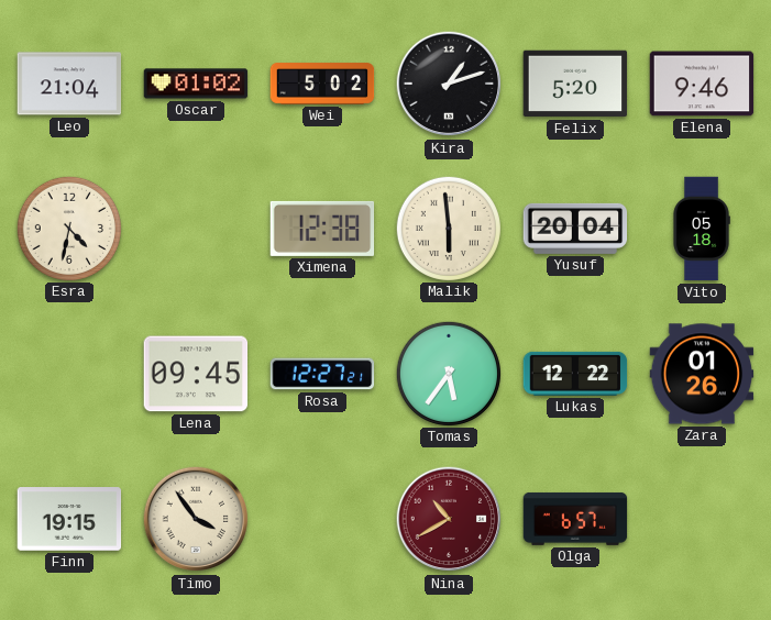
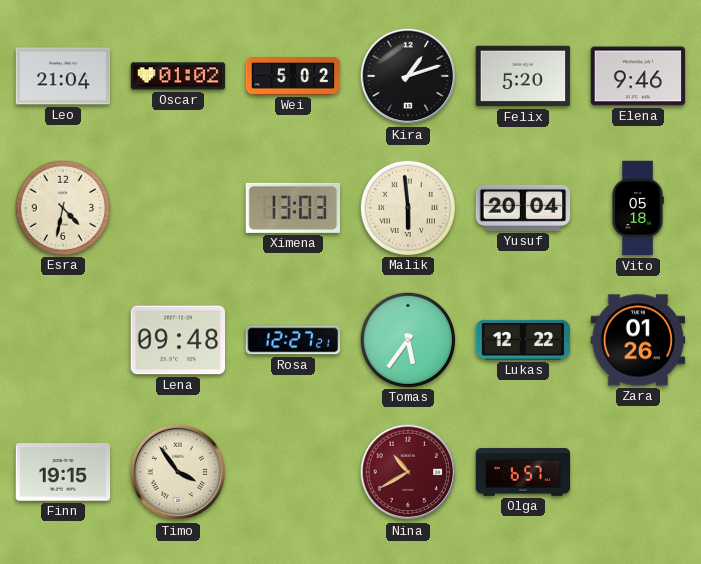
Ximena: 12:38 -> 13:03
Lena: 09:45 -> 09:48
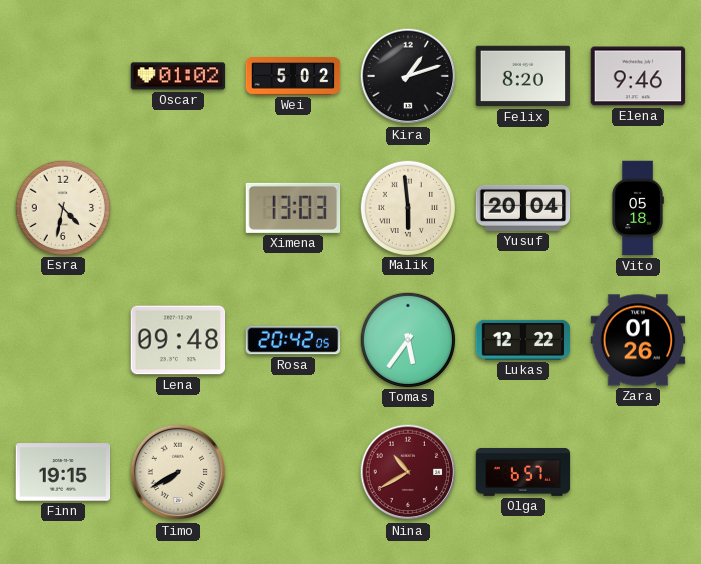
Leo: 21:04 -> none
Felix: 5:20 -> 8:20
Rosa: 12:27 -> 20:42
Timo: 3:54 -> 7:40
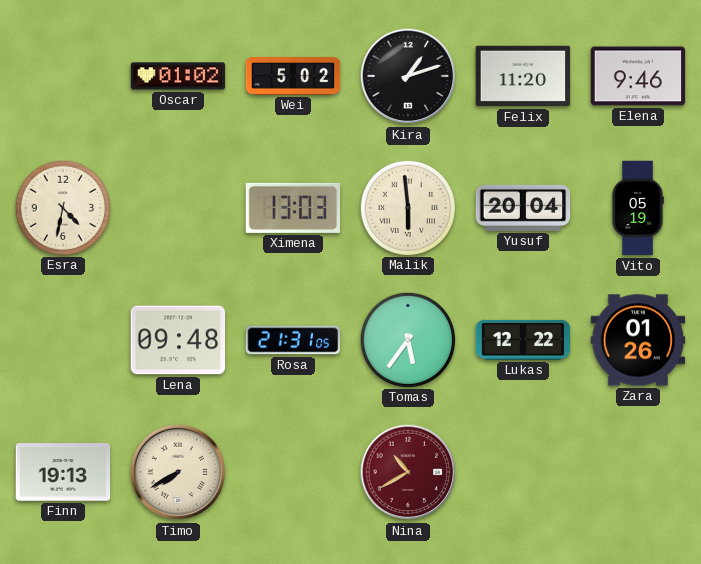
Felix: 8:20 -> 11:20
Vito: 05:18 -> 05:19
Rosa: 20:42 -> 21:31
Finn: 19:15 -> 19:13
Olga: 6:57 -> none
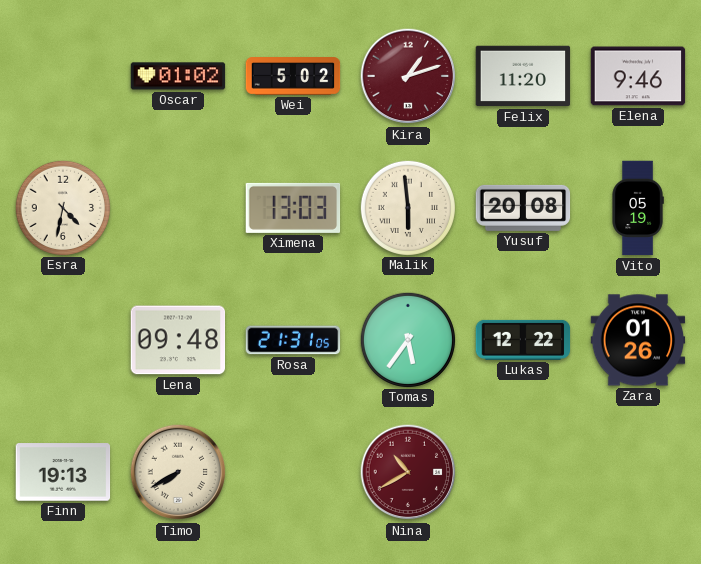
Kira dial: black -> burgundy
Yusuf: 20:04 -> 20:08
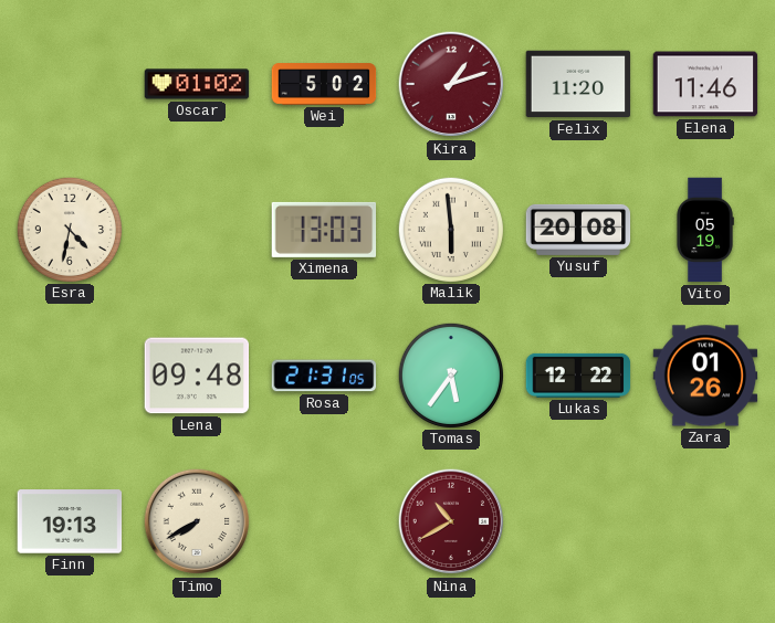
Elena: 9:46 -> 11:46
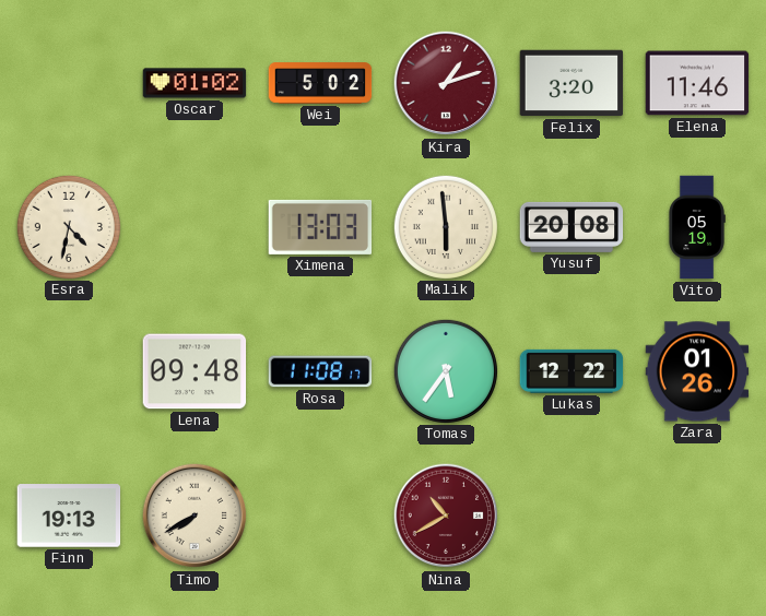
Felix: 11:20 -> 3:20
Rosa: 21:31 -> 11:08
